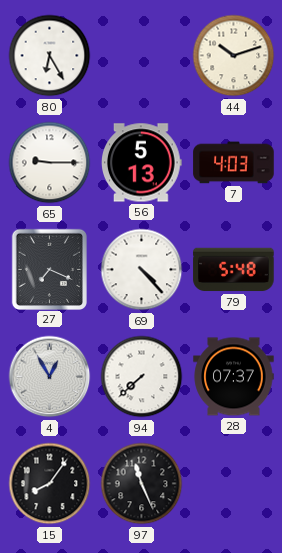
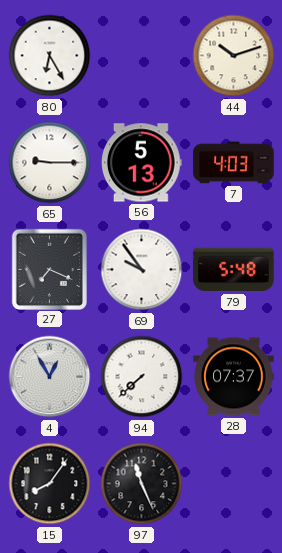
69: 4:23 -> 9:54
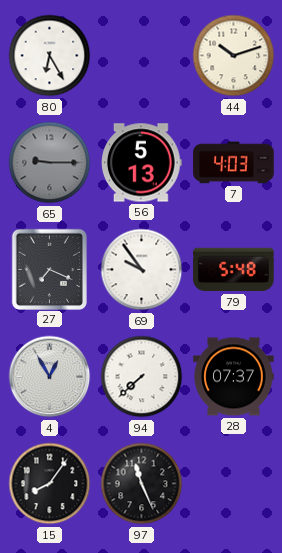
65 dial: white -> grey
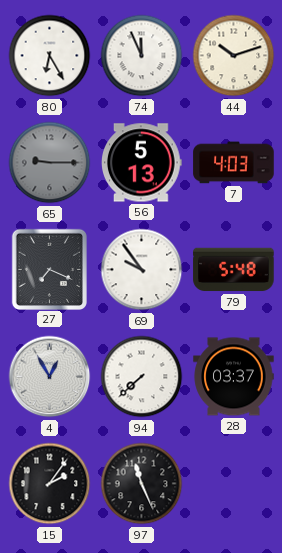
74: none -> 11:56
28: 07:37 -> 03:37
15: 8:06 -> 2:06
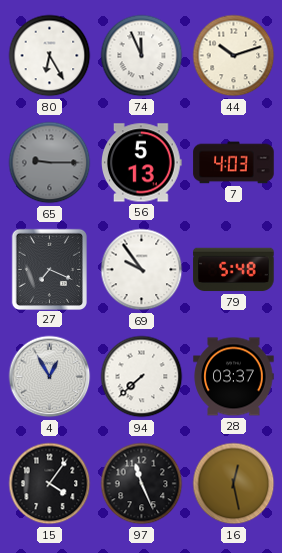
15: 2:06 -> 4:06
16: none -> 12:28
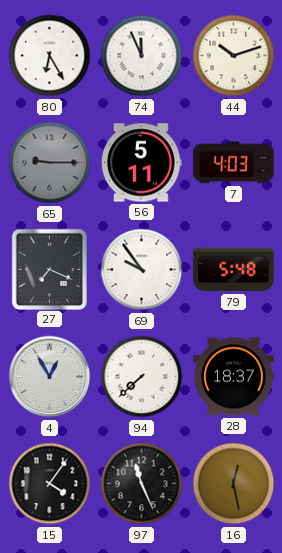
56: 5:13 -> 5:11
28: 03:37 -> 18:37
